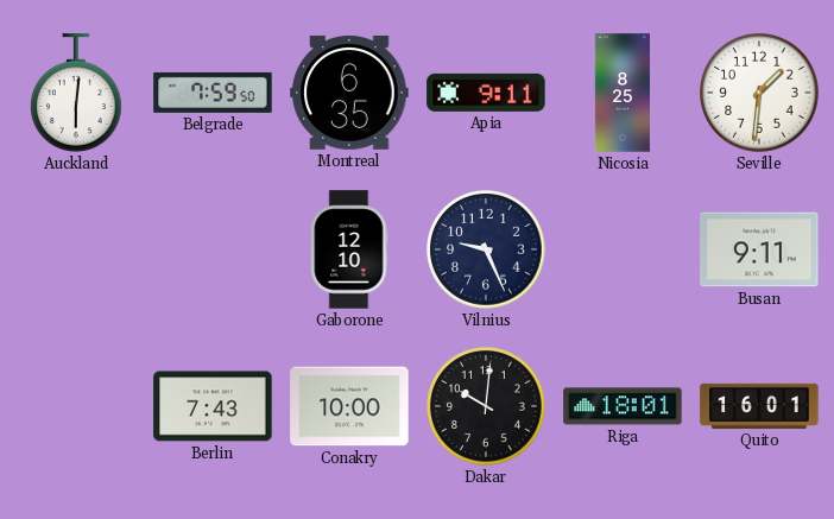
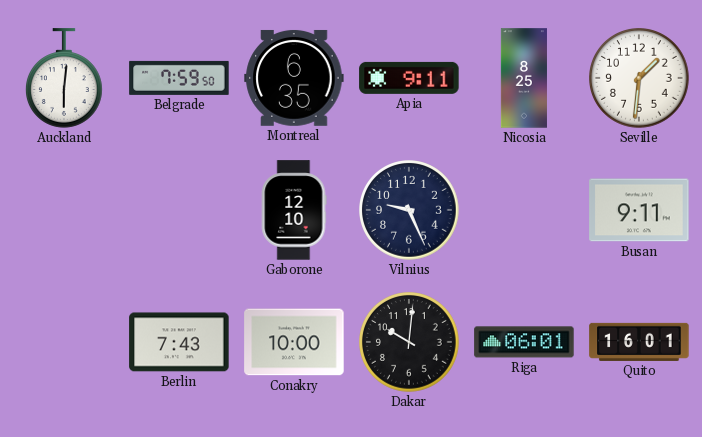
Riga: 18:01 -> 06:01
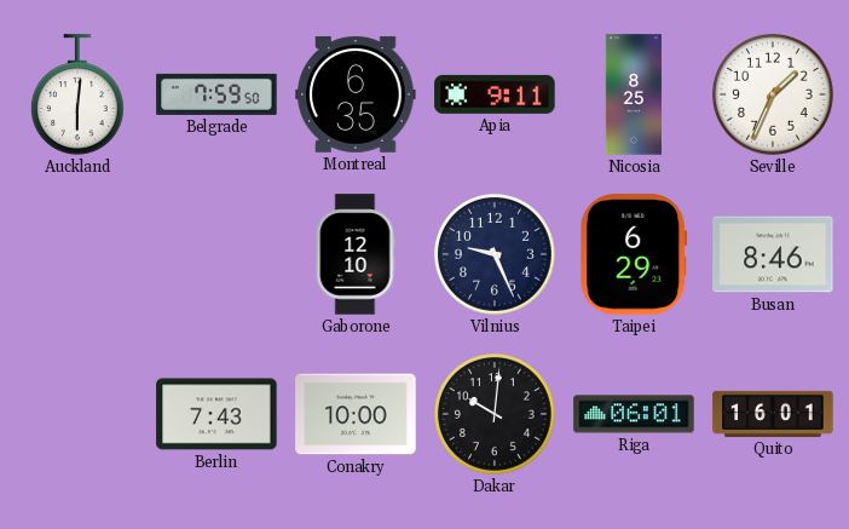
Seville: 1:31 -> 1:34
Taipei: none -> 6:29
Busan: 9:11 -> 8:46
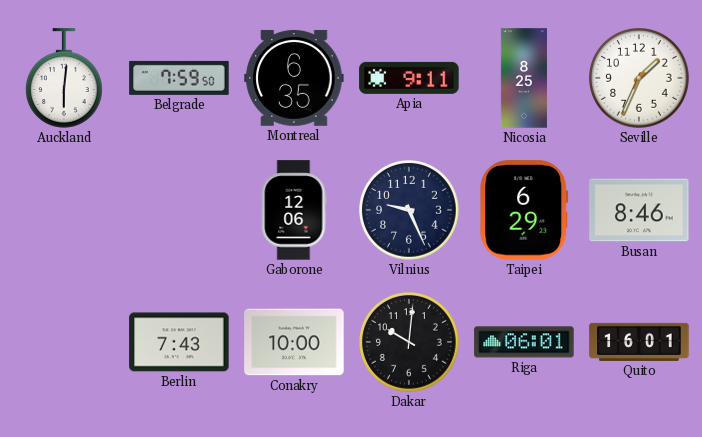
Gaborone: 12:10 -> 12:06
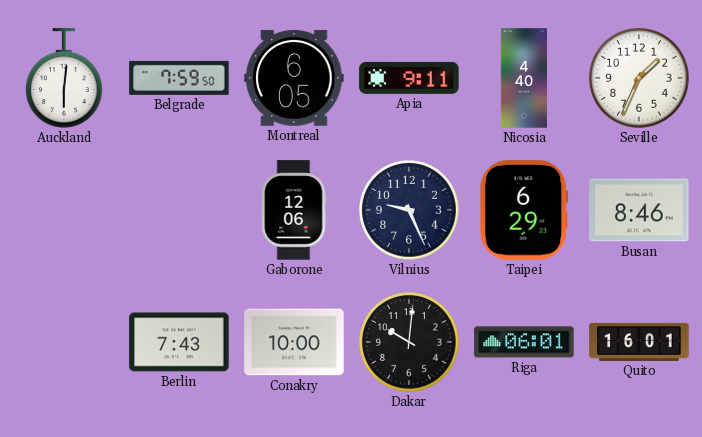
Montreal: 6:35 -> 6:05
Nicosia: 8:25 -> 4:40
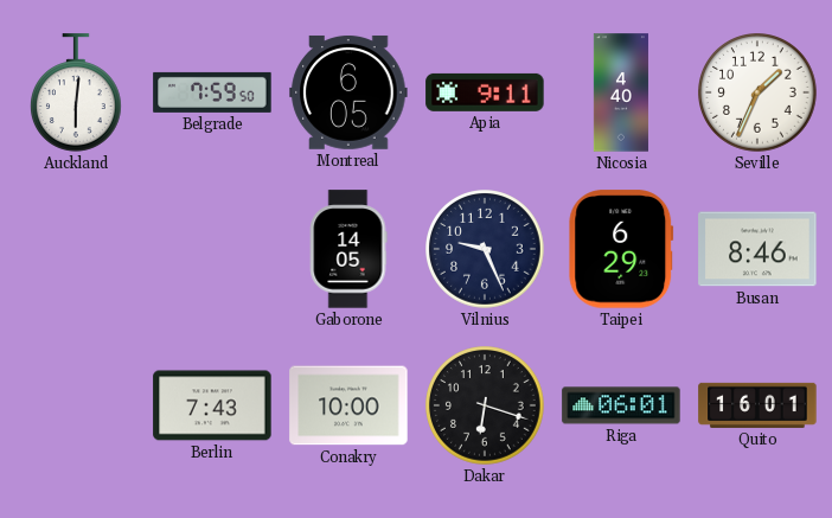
Gaborone: 12:06 -> 14:05
Dakar: 10:01 -> 6:18
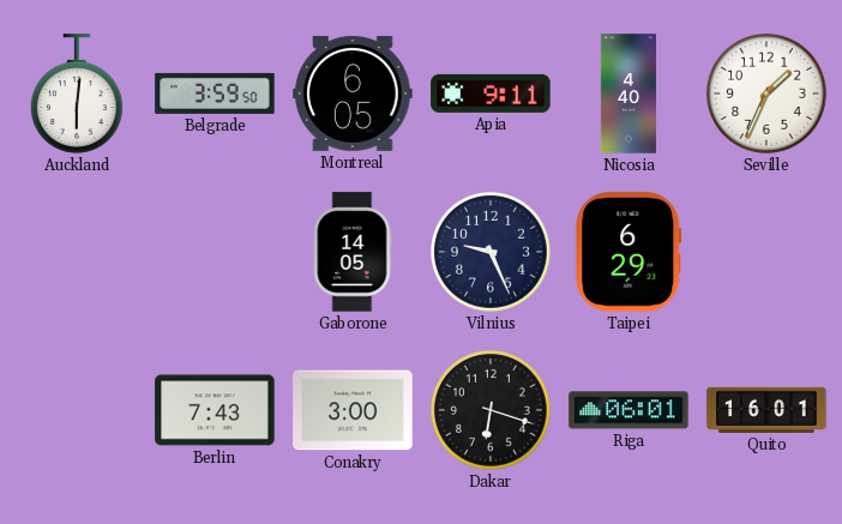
Belgrade: 7:59 -> 3:59
Busan: 8:46 -> none
Conakry: 10:00 -> 3:00
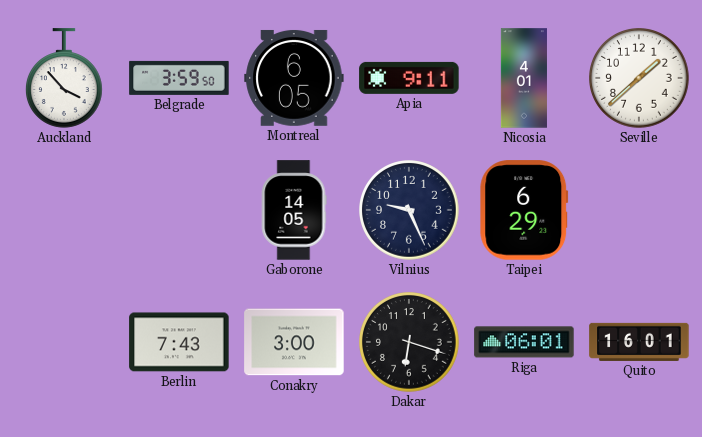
Auckland: 6:01 -> 3:53
Nicosia: 4:40 -> 4:01
Seville: 1:34 -> 1:38
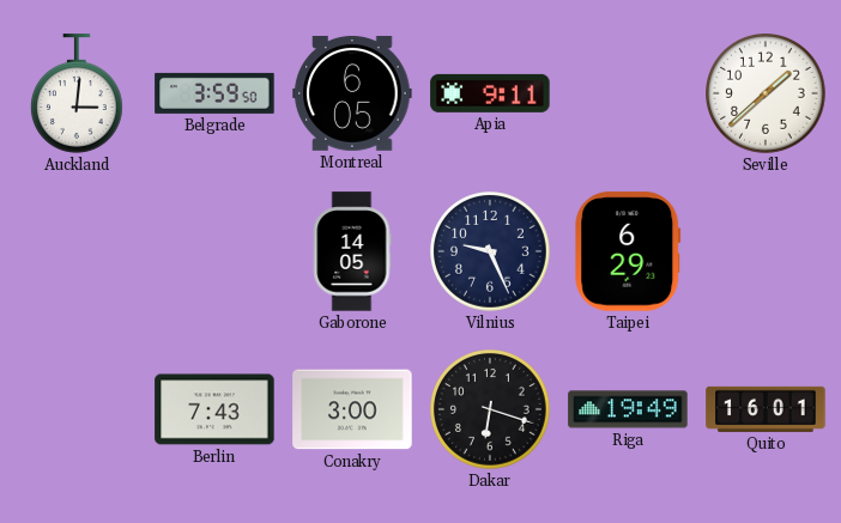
Auckland: 3:53 -> 3:01
Nicosia: 4:01 -> none
Riga: 06:01 -> 19:49
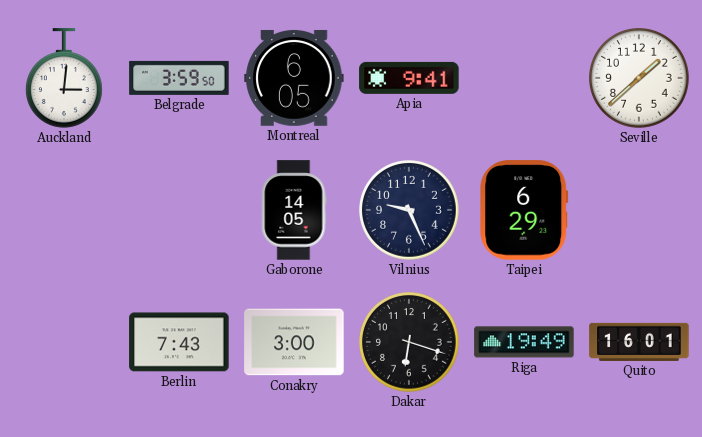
Apia: 9:11 -> 9:41
